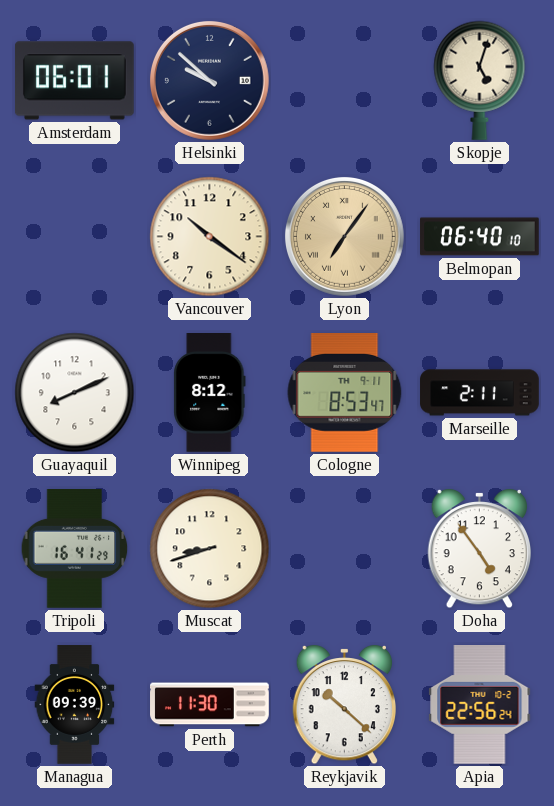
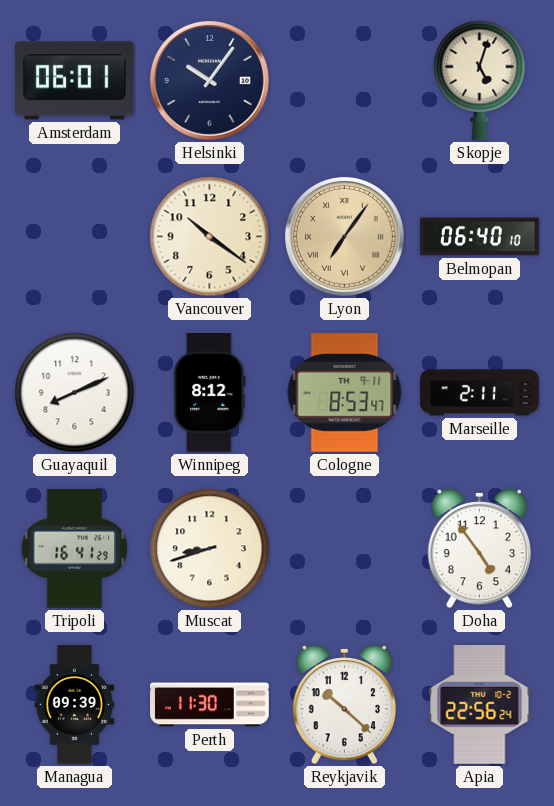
Helsinki: 9:52 -> 10:06
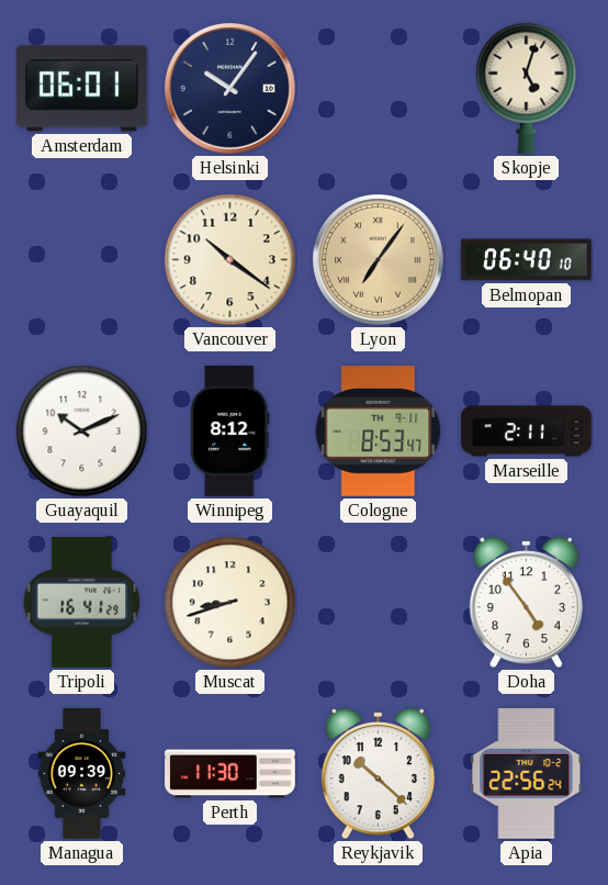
Guayaquil: 8:11 -> 10:11
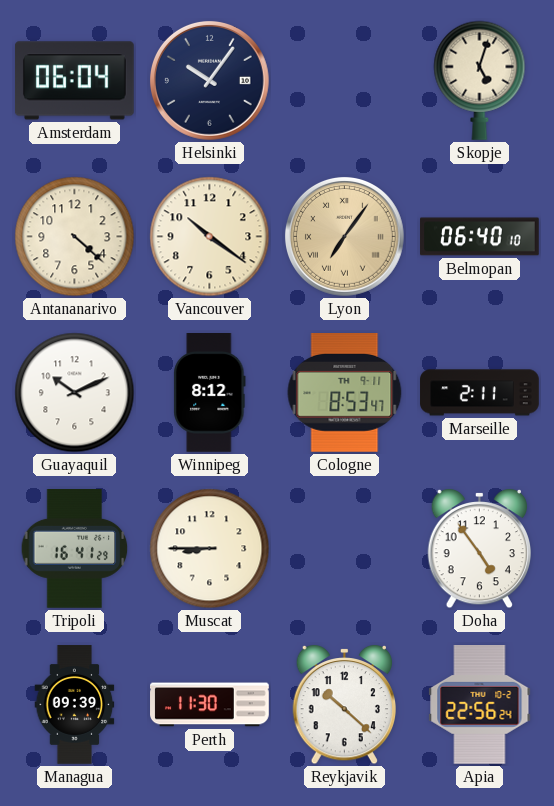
Amsterdam: 06:01 -> 06:04
Antananarivo: none -> 4:22
Muscat: 8:42 -> 8:45
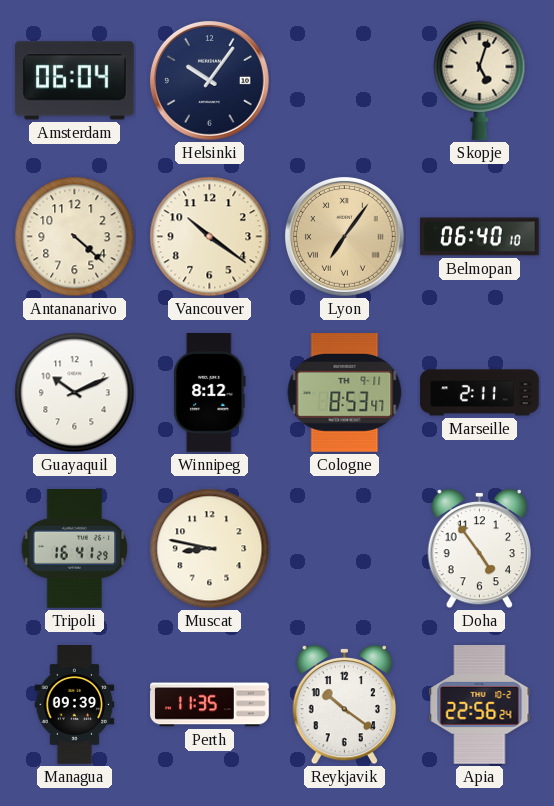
Muscat: 8:45 -> 8:47
Perth: 11:30 -> 11:35
Reykjavik: 10:22 -> 10:21
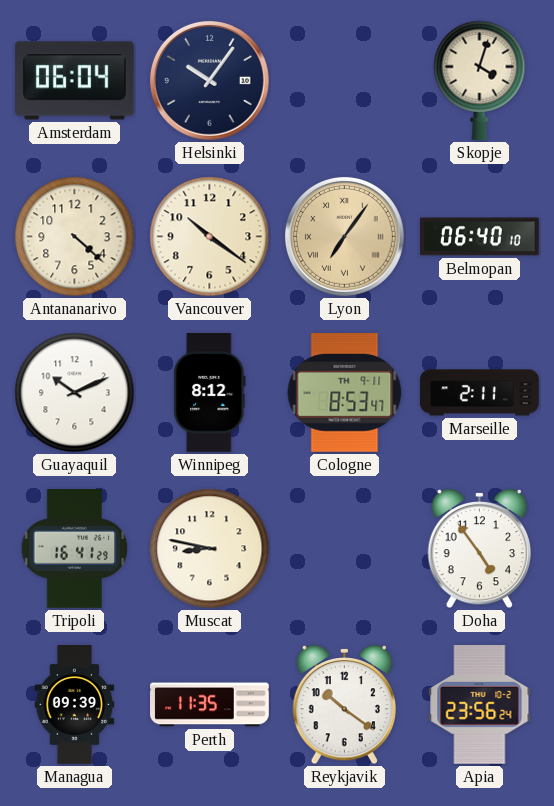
Skopje: 5:03 -> 4:03
Apia: 22:56 -> 23:56
